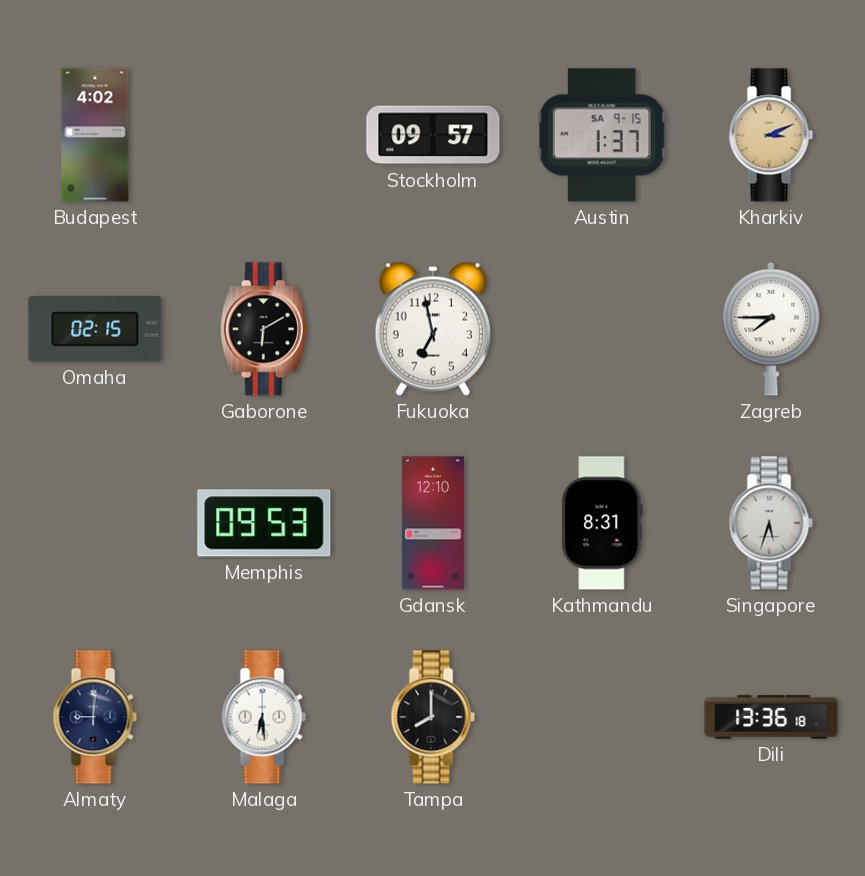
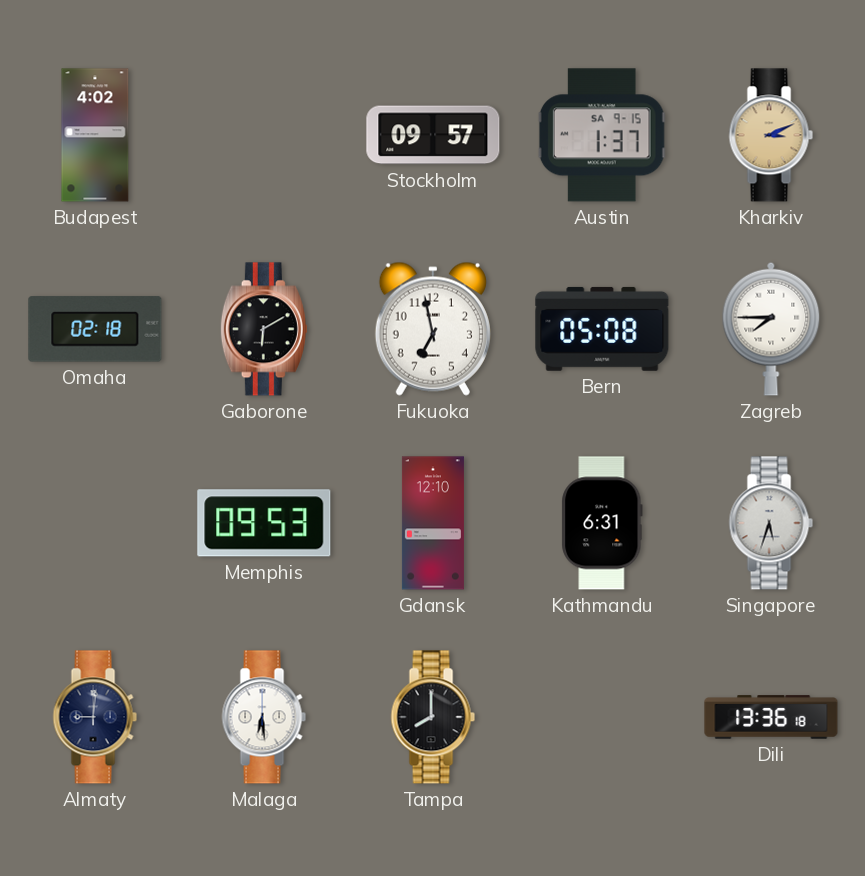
Omaha: 02:15 -> 02:18
Bern: none -> 05:08
Kathmandu: 8:31 -> 6:31
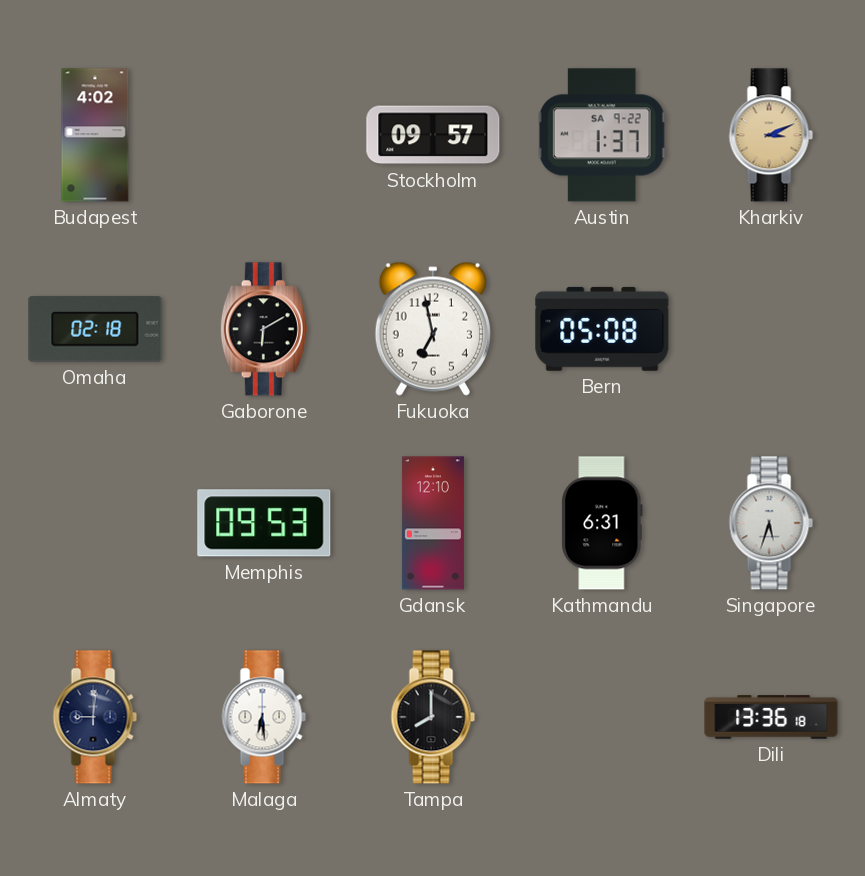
Austin date: SA 9-15 -> SA 9-22
Zagreb: 7:45 -> none
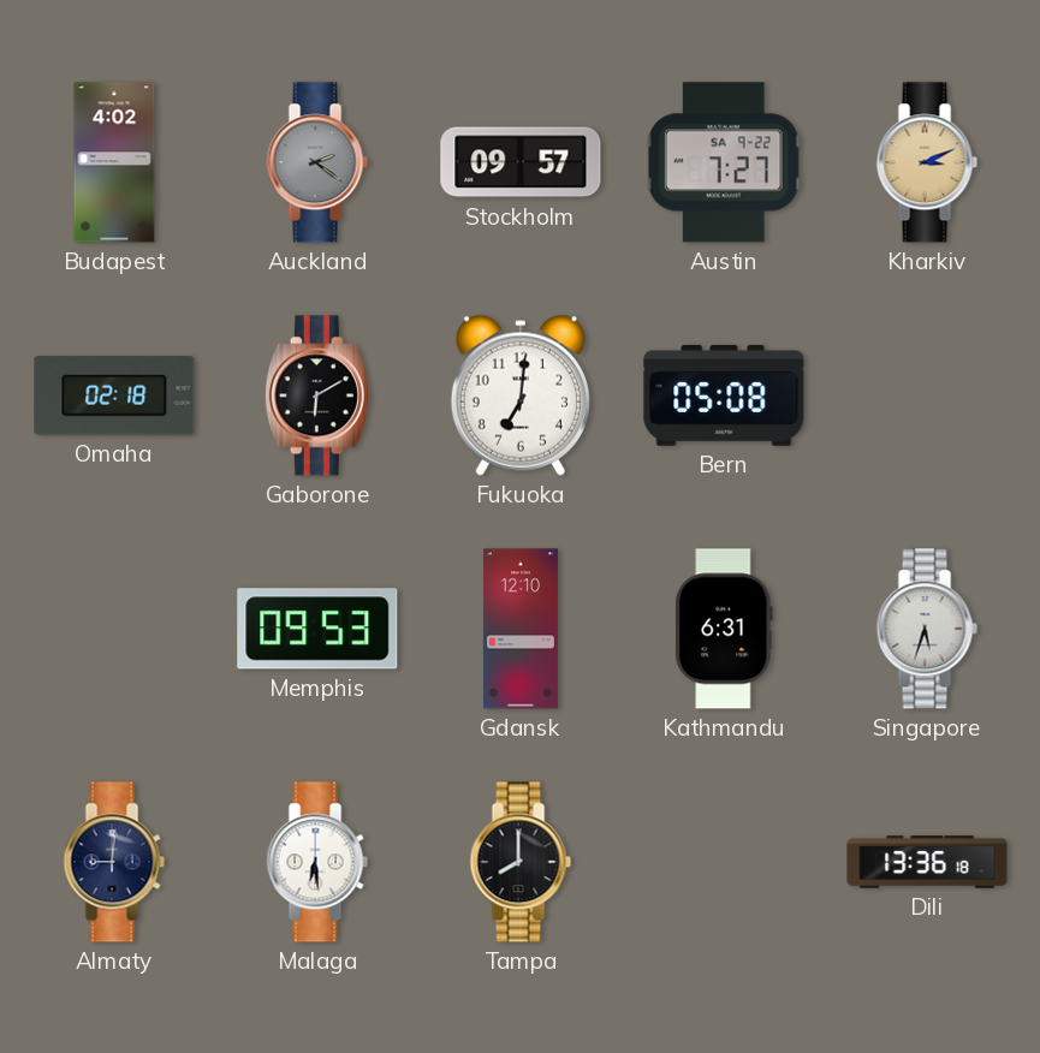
Auckland: none -> 2:21
Austin: 1:37 -> 7:27
Fukuoka: 6:58 -> 7:01
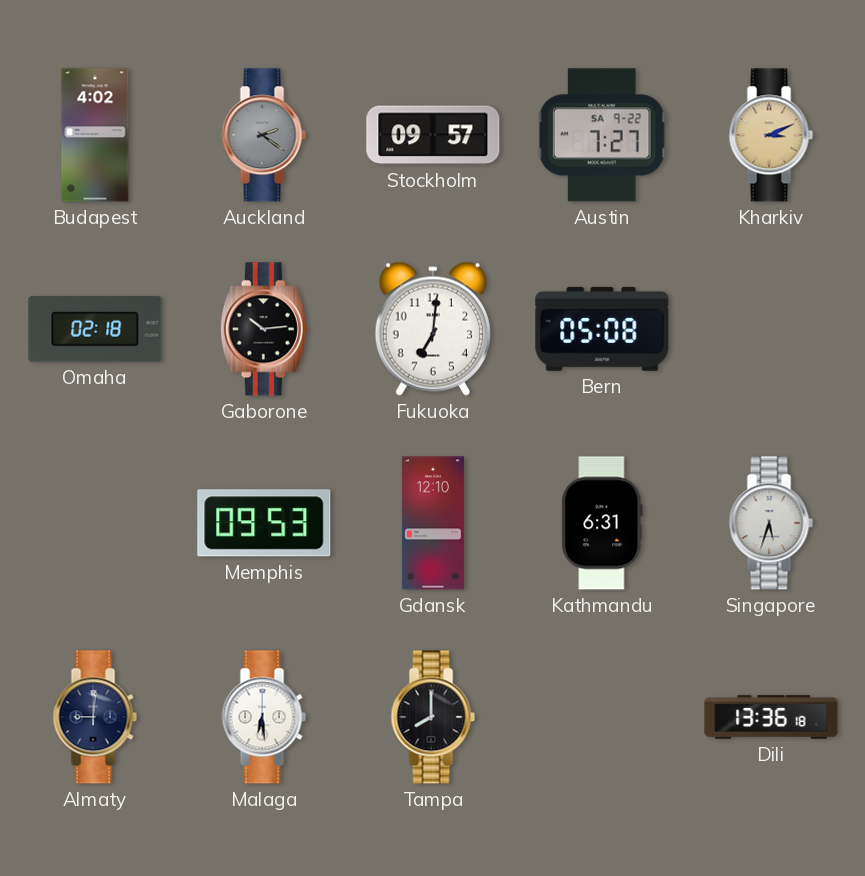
Gaborone: 6:10 -> 10:14
